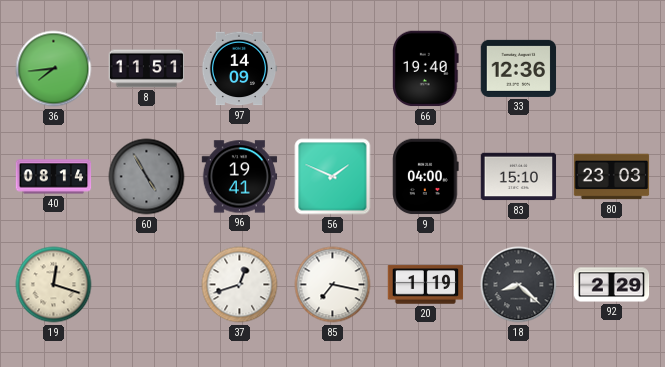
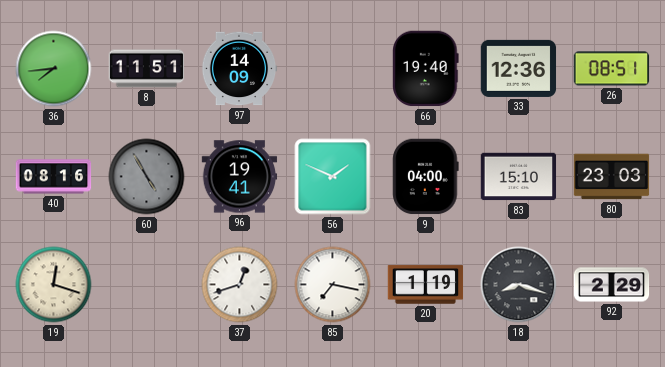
26: none -> 08:51
40: 08:14 -> 08:16
18: 8:22 -> 8:18
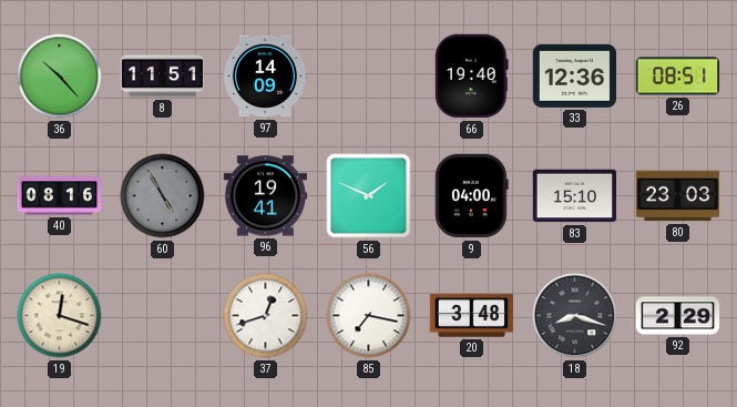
36: 7:44 -> 10:23
20: 1:19 -> 3:48
